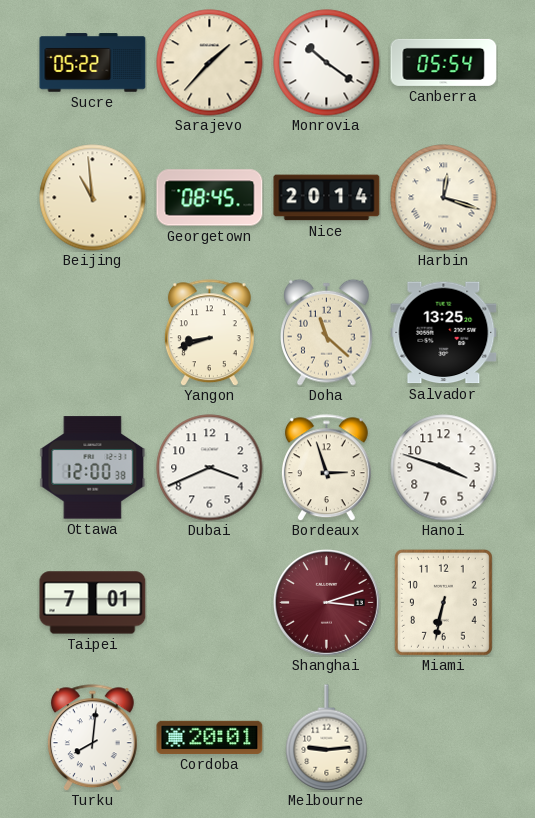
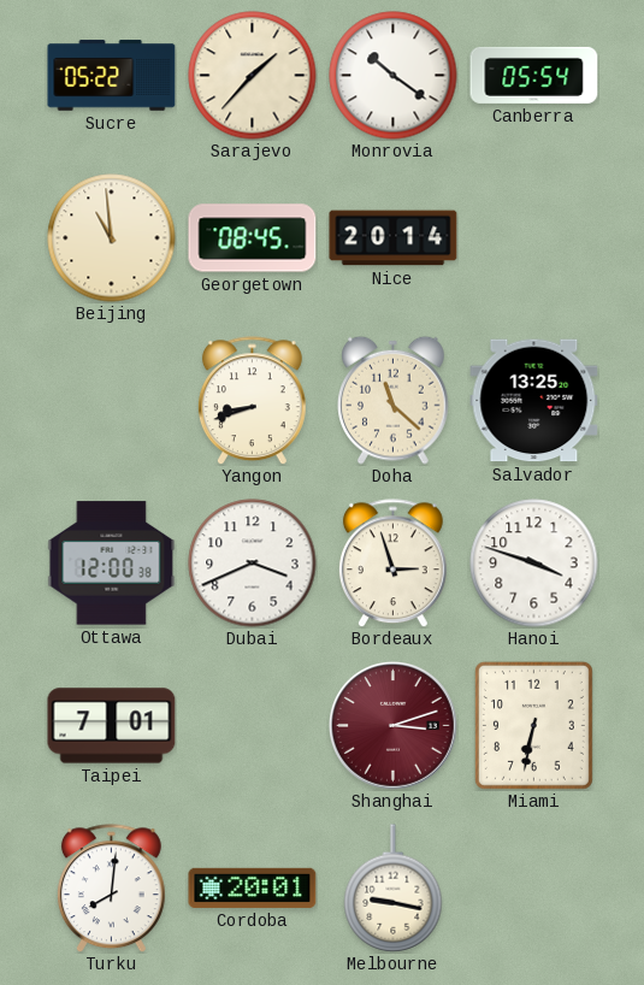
Harbin: 12:18 -> none
Melbourne: 9:14 -> 9:17
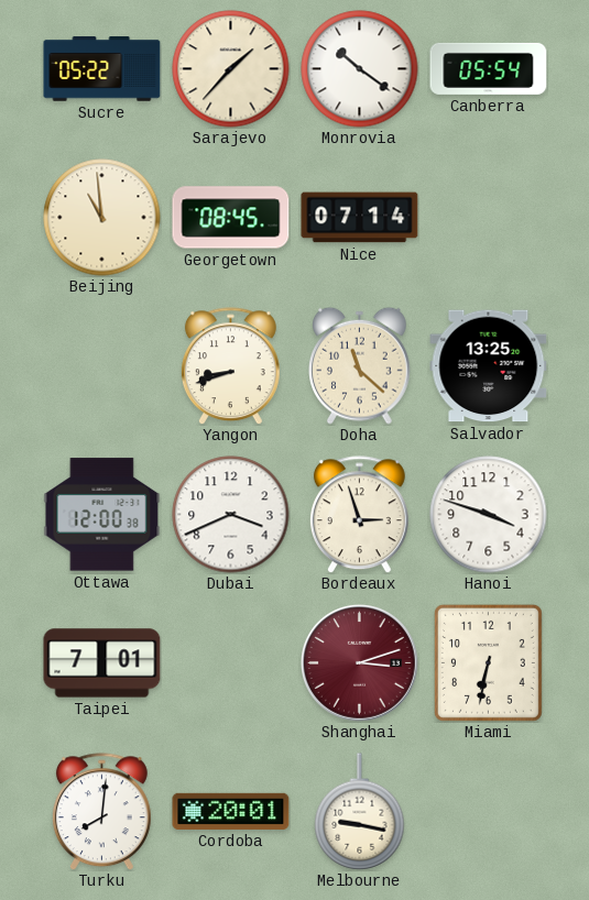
Nice: 20:14 -> 07:14
